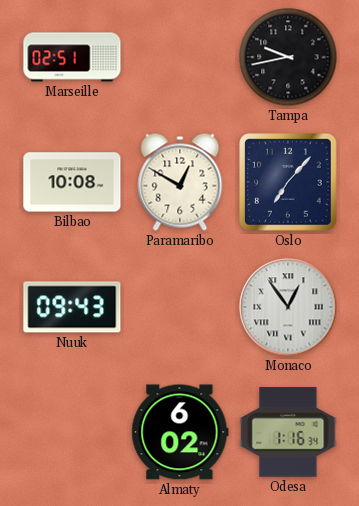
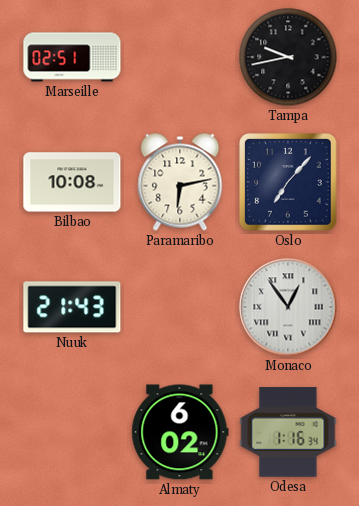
Paramaribo: 12:50 -> 6:13
Nuuk: 09:43 -> 21:43
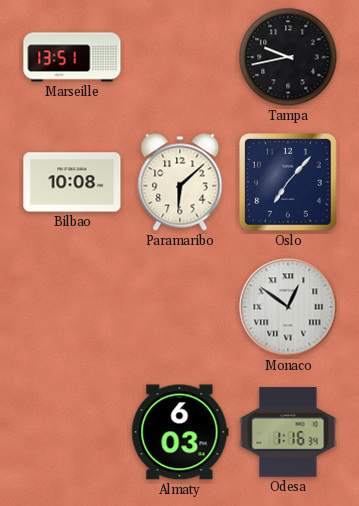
Marseille: 02:51 -> 13:51
Paramaribo: 6:13 -> 6:08
Nuuk: 21:43 -> none
Monaco: 12:54 -> 12:51
Almaty: 6:02 -> 6:03
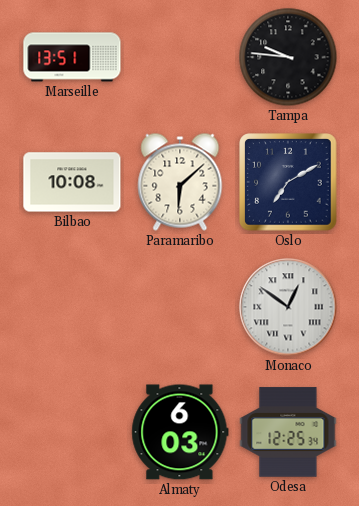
Tampa: 9:43 -> 9:46
Oslo: 7:07 -> 7:10
Odesa: 1:16 -> 12:25
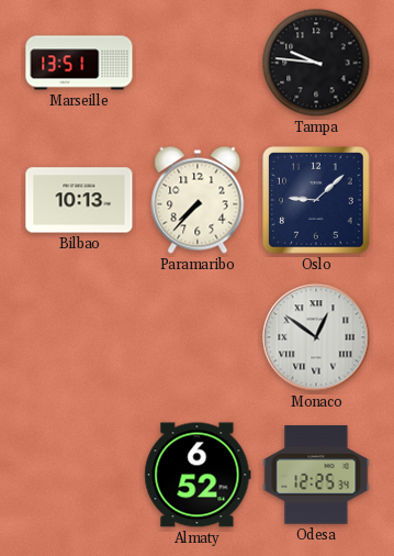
Bilbao: 10:08 -> 10:13
Paramaribo: 6:08 -> 7:37
Oslo: 7:10 -> 9:08
Almaty: 6:03 -> 6:52
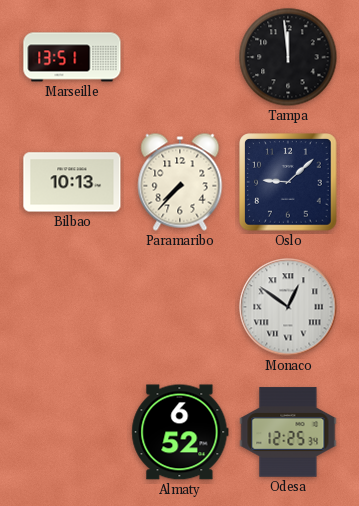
Tampa: 9:46 -> 11:59
